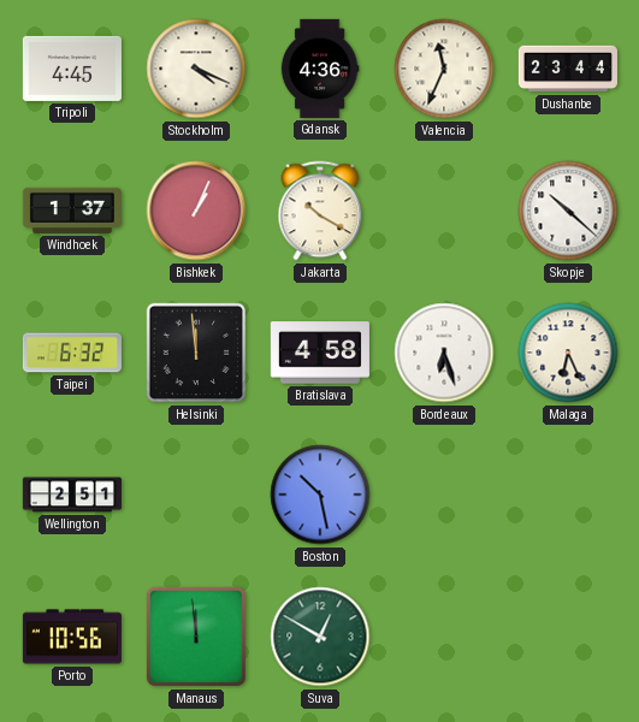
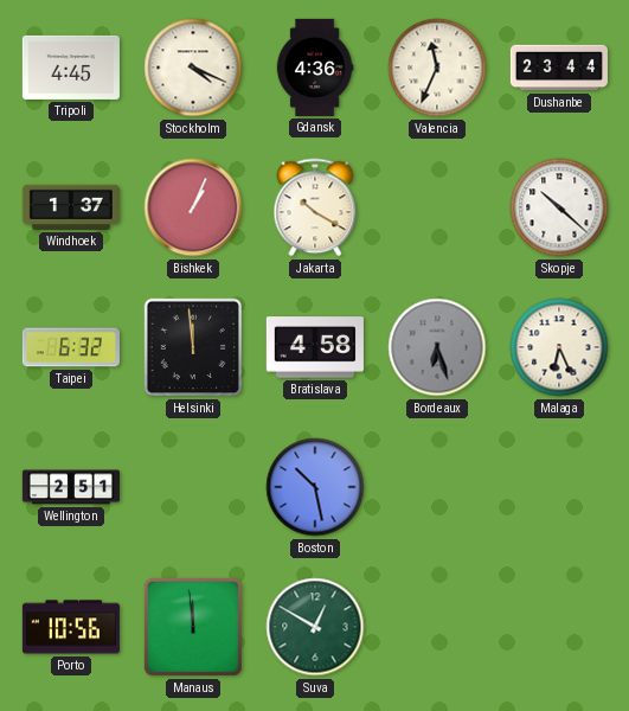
Bordeaux dial: white -> grey
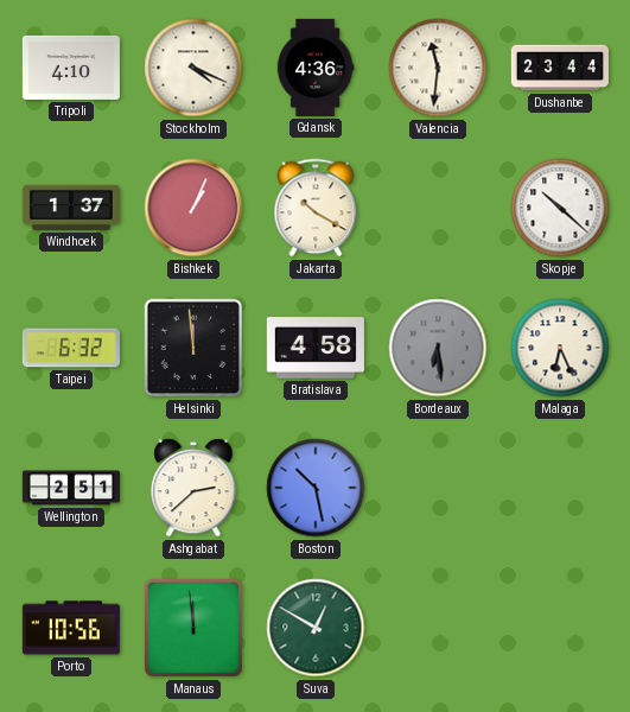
Tripoli: 4:45 -> 4:10
Valencia: 11:34 -> 11:31
Bordeaux: 6:27 -> 6:29
Ashgabat: none -> 2:38
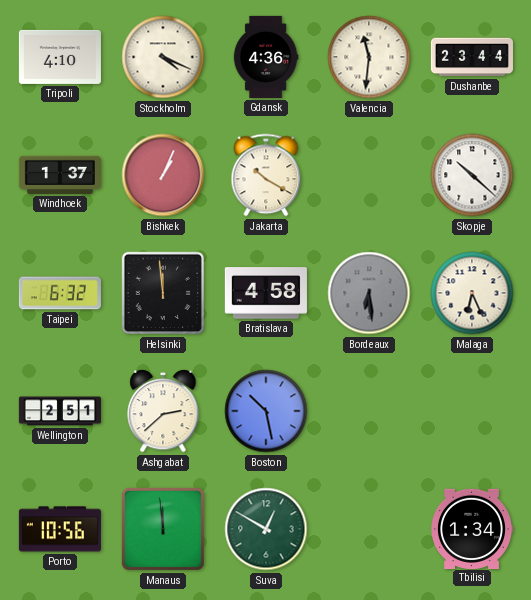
Tbilisi: none -> 1:34
